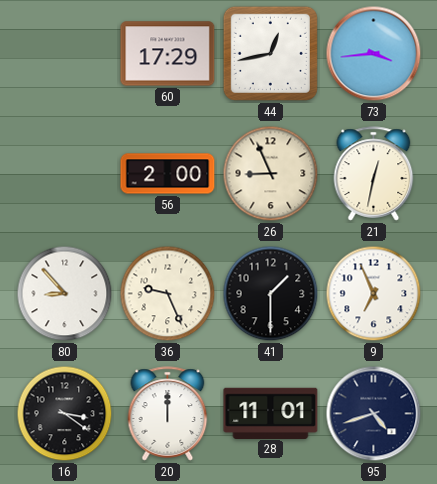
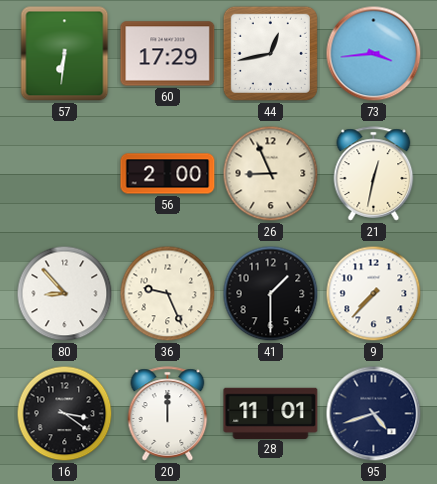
57: none -> 6:31
9: 6:56 -> 7:37
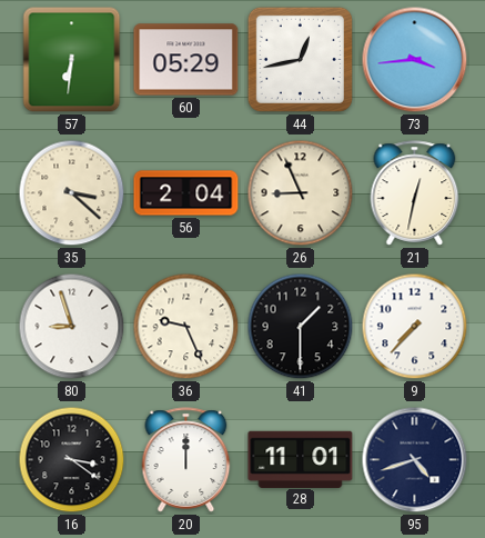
60: 17:29 -> 05:29
35: none -> 3:22
56: 2:00 -> 2:04
80: 8:53 -> 8:57
